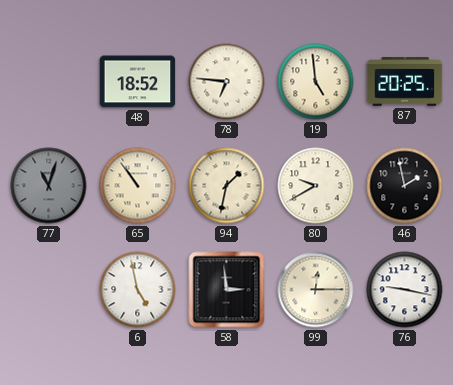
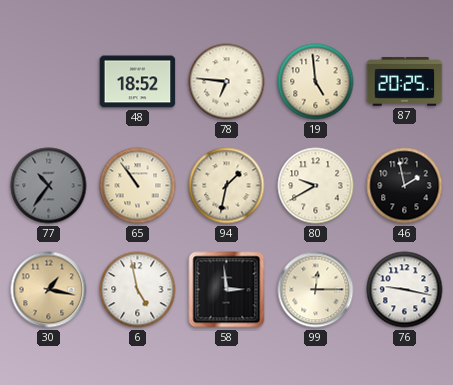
77: 11:03 -> 10:36
30: none -> 1:17
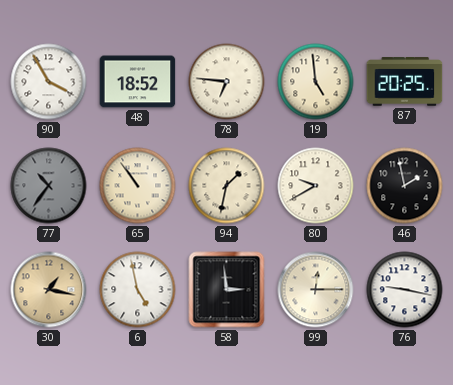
90: none -> 3:55
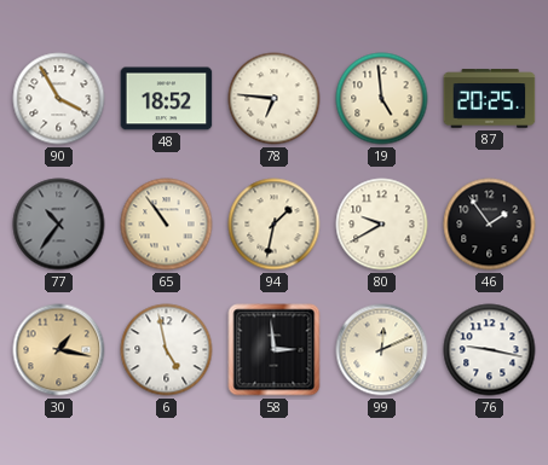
46: 1:58 -> 1:54
99: 12:15 -> 12:11
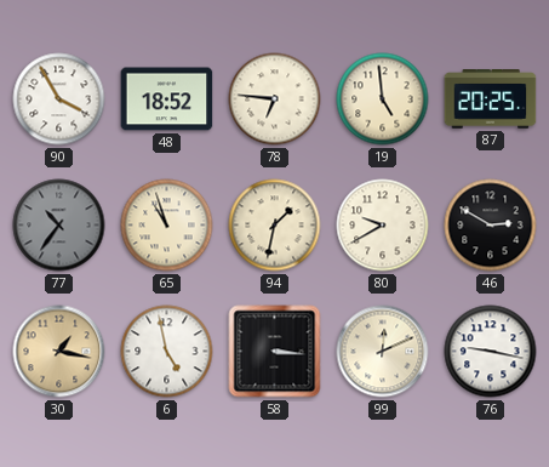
65: 10:54 -> 10:57
46: 1:54 -> 2:50
58: 2:59 -> 3:16
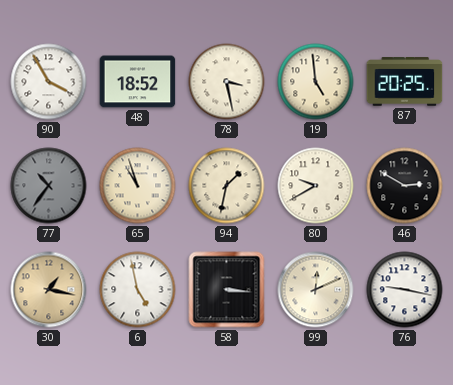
78: 6:46 -> 3:28
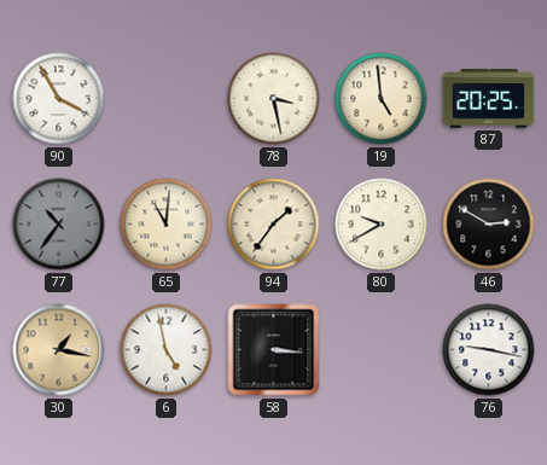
48: 18:52 -> none
65: 10:57 -> 11:01
94: 1:32 -> 1:36
99: 12:11 -> none
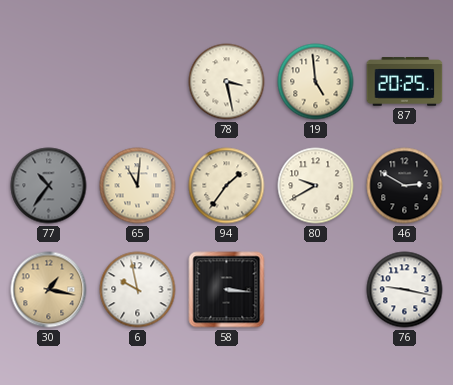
90: 3:55 -> none
6: 4:58 -> 9:58
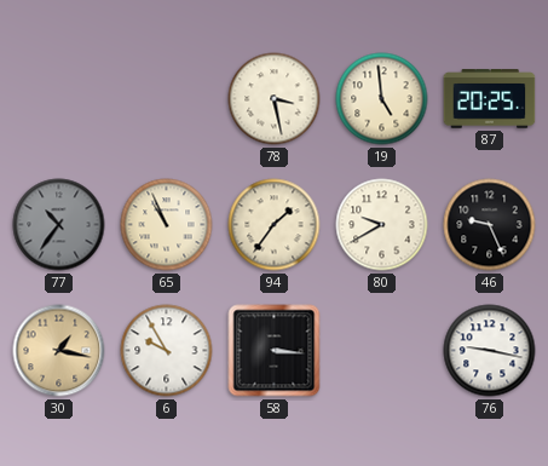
65: 11:01 -> 10:56
46: 2:50 -> 9:26
6: 9:58 -> 9:55
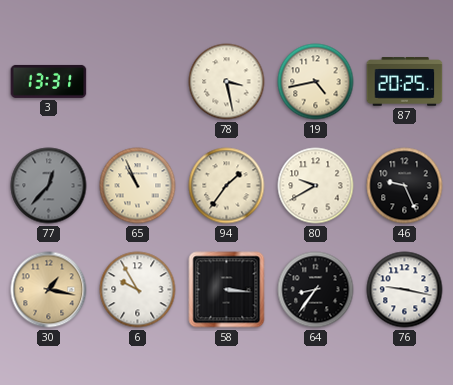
3: none -> 13:31
19: 4:59 -> 4:43
77: 10:36 -> 12:37
64: none -> 8:36
